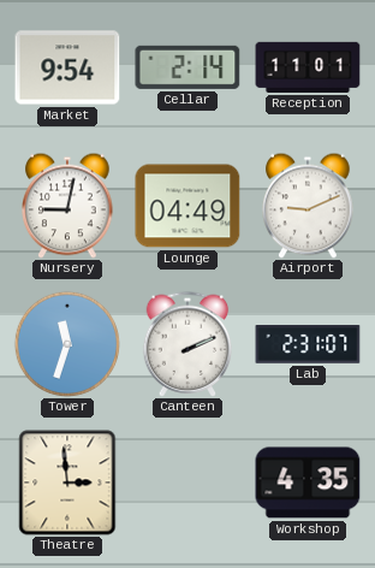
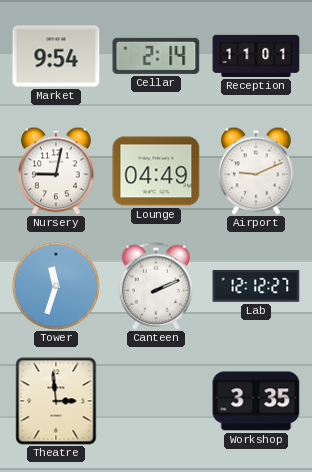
Lab: 2:31 -> 12:12
Workshop: 4:35 -> 3:35
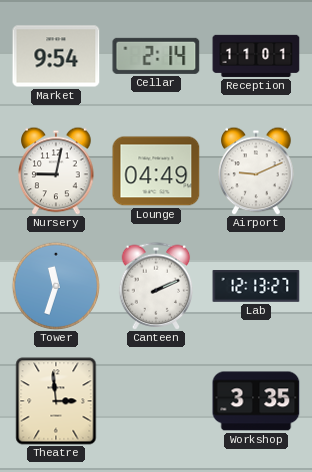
Lab: 12:12 -> 12:13
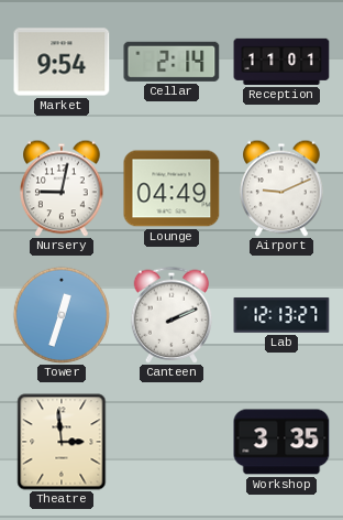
Tower: 11:33 -> 12:33
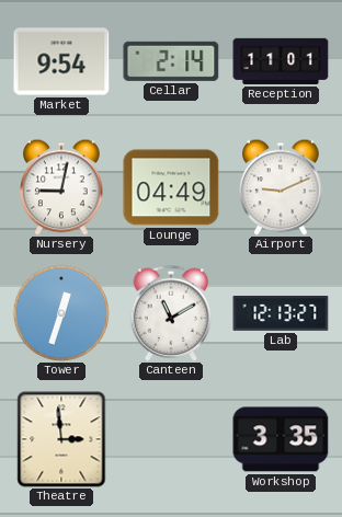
Canteen: 2:11 -> 11:10
